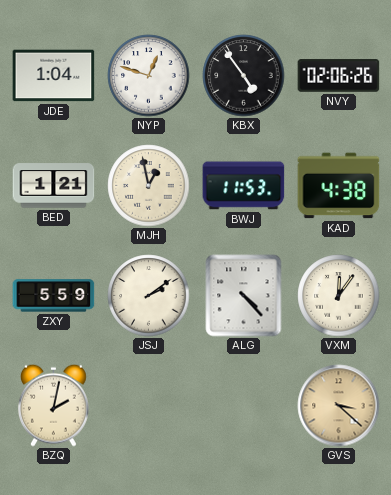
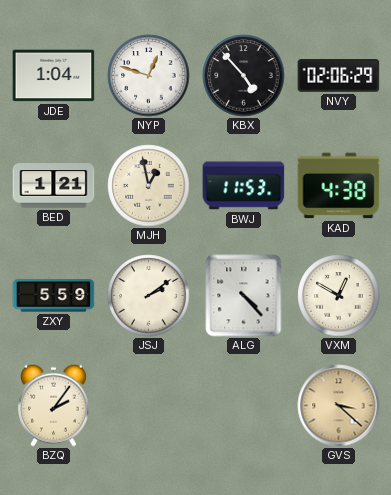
KBX: 4:54 -> 4:53
NVY: 02:06:26 -> 02:06:29
VXM: 12:06 -> 12:50
BZQ: 2:02 -> 2:06
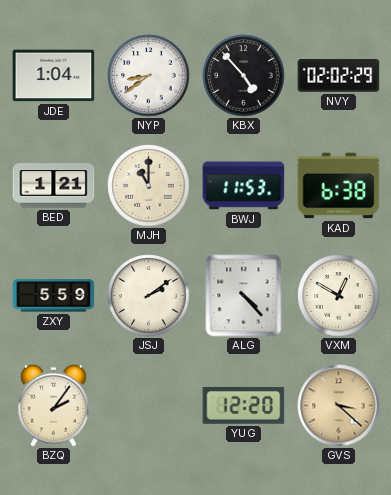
NYP: 12:48 -> 8:39
NVY: 02:06 -> 02:02
MJH: 12:58 -> 11:00
KAD: 4:38 -> 6:38
YUG: none -> 12:20
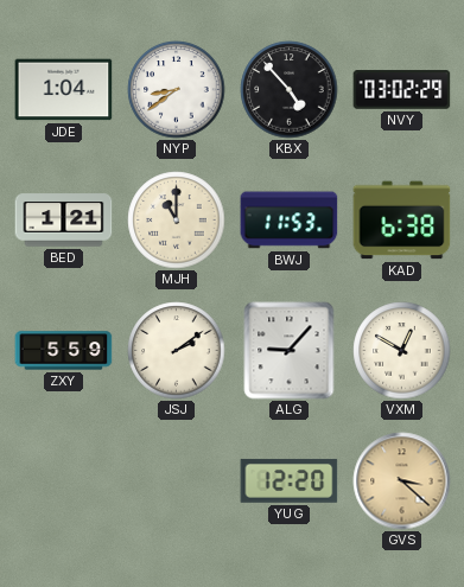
NVY: 02:02 -> 03:02
ALG: 4:23 -> 9:07
BZQ: 2:06 -> none
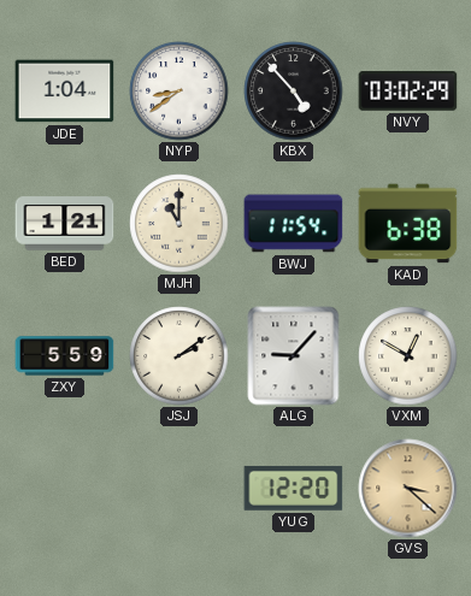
BWJ: 11:53 -> 11:54
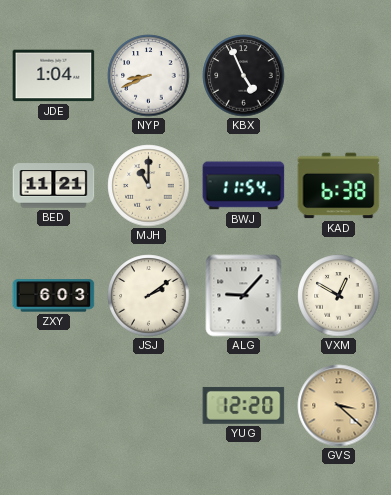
NYP: 8:39 -> 8:41
KBX: 4:53 -> 4:56
NVY: 03:02 -> none
BED: 1:21 -> 11:21
ZXY: 5:59 -> 6:03
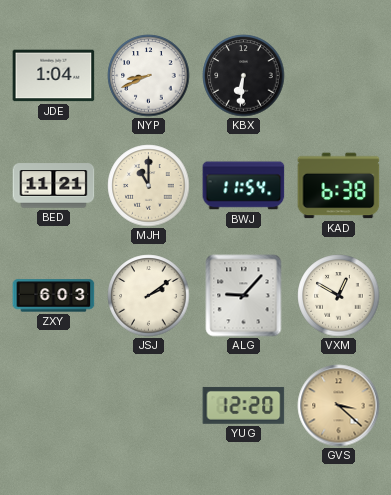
KBX: 4:56 -> 6:31
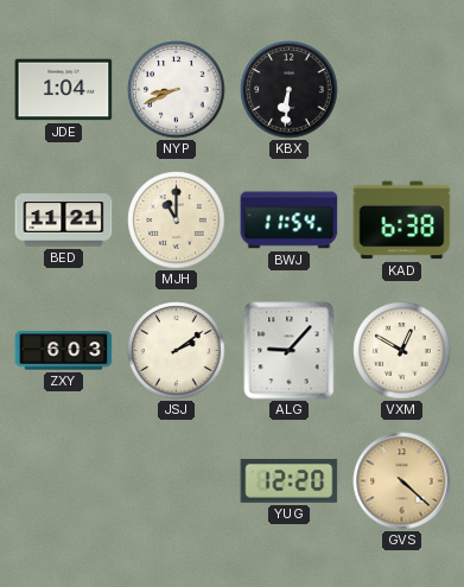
GVS: 3:22 -> 4:22
